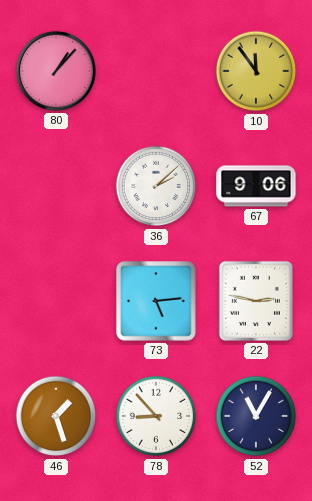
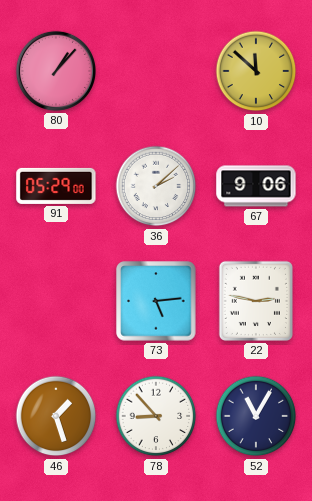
10: 11:54 -> 11:52
91: none -> 05:29
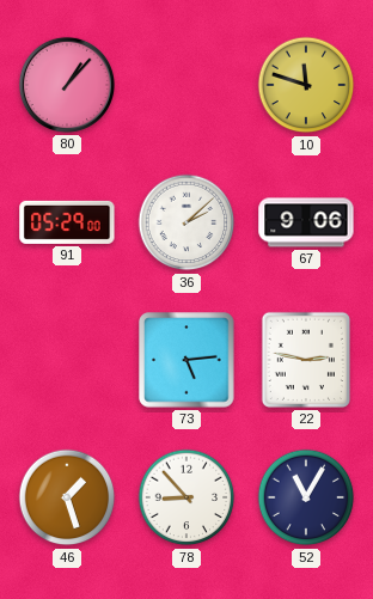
10: 11:52 -> 11:48
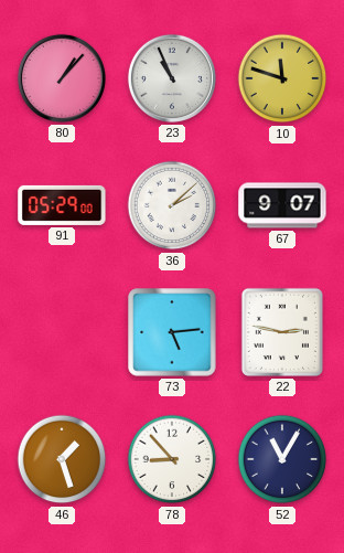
23: none -> 10:56
67: 9:06 -> 9:07
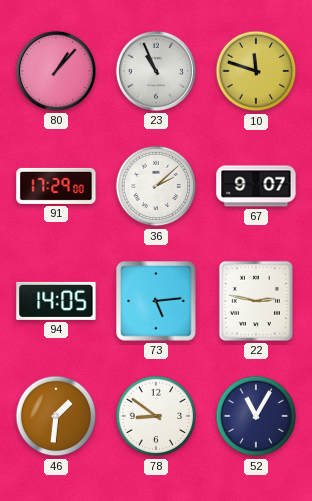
91: 05:29 -> 17:29
94: none -> 14:05
46: 1:27 -> 1:31
78: 8:53 -> 8:51
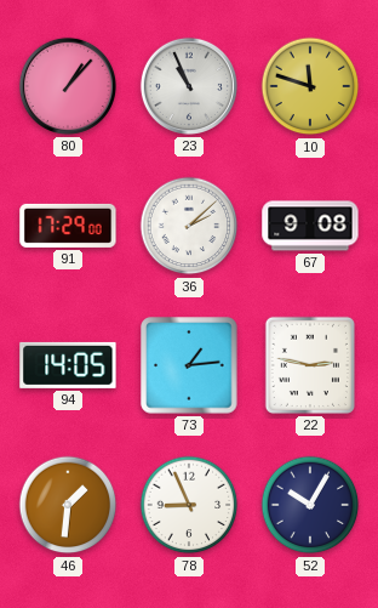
67: 9:07 -> 9:08
73: 5:14 -> 1:14
78: 8:51 -> 8:56
52: 11:05 -> 10:05
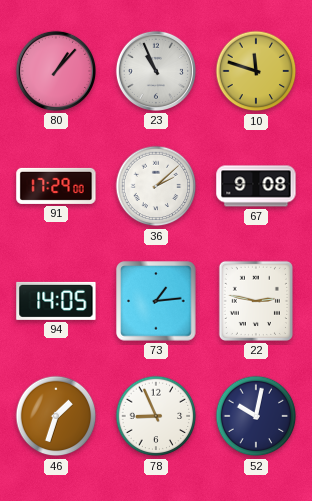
46: 1:31 -> 1:33
52: 10:05 -> 10:02
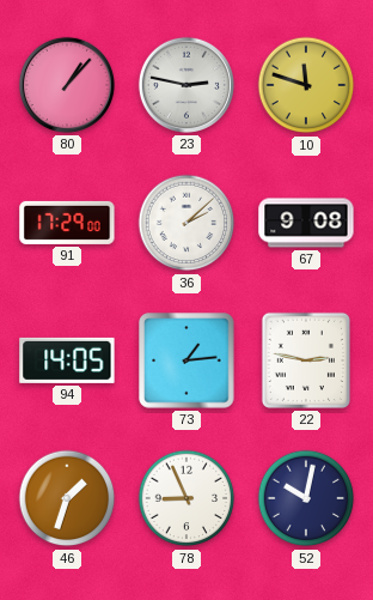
23: 10:56 -> 2:47
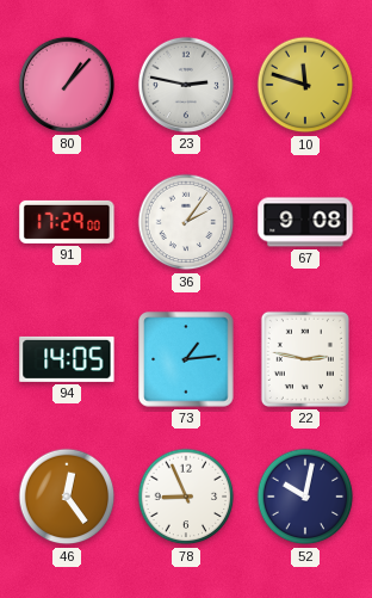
36: 2:08 -> 2:06
46: 1:33 -> 12:24
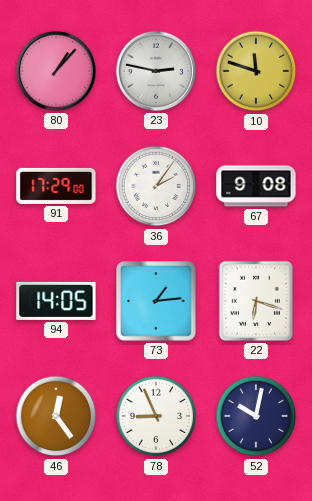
22: 2:47 -> 6:18
